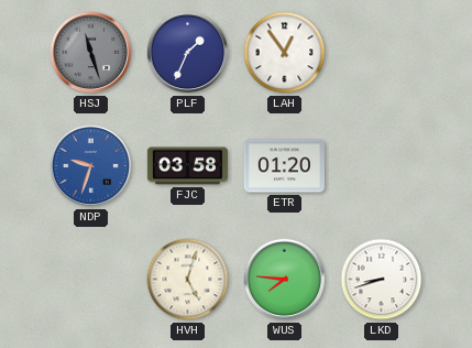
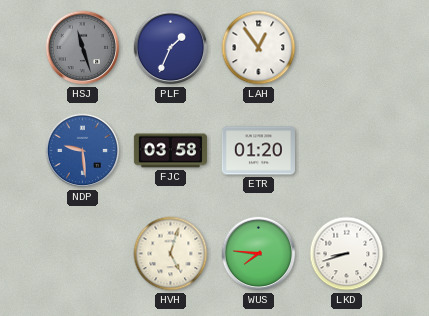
NDP: 9:33 -> 9:29
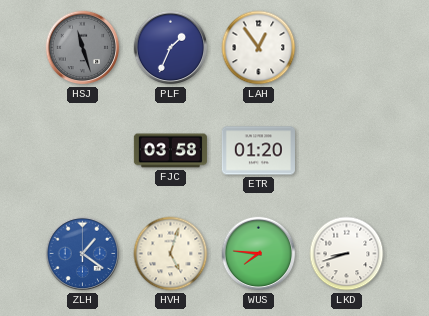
NDP: 9:29 -> none
ZLH: none -> 1:21
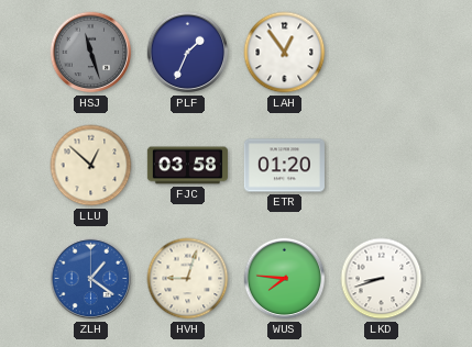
LLU: none -> 12:52
HVH: 5:03 -> 9:03
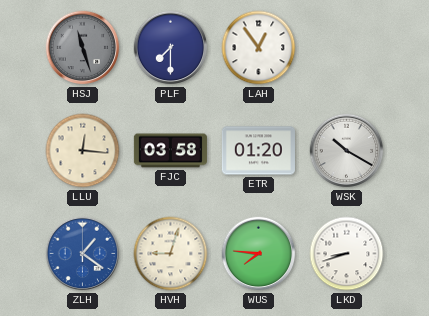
PLF: 1:34 -> 7:30
LLU: 12:52 -> 12:16
WSK: none -> 10:20
